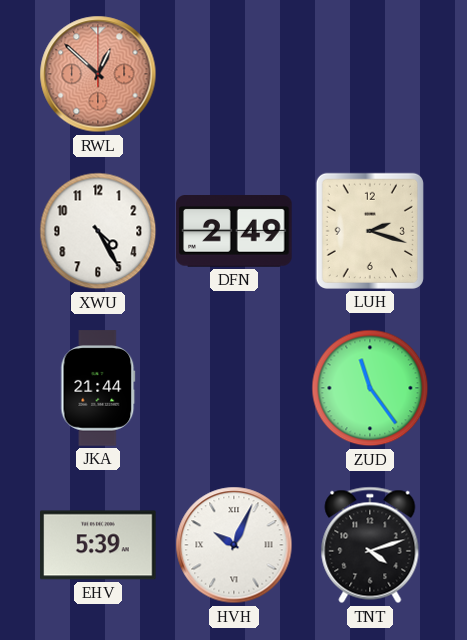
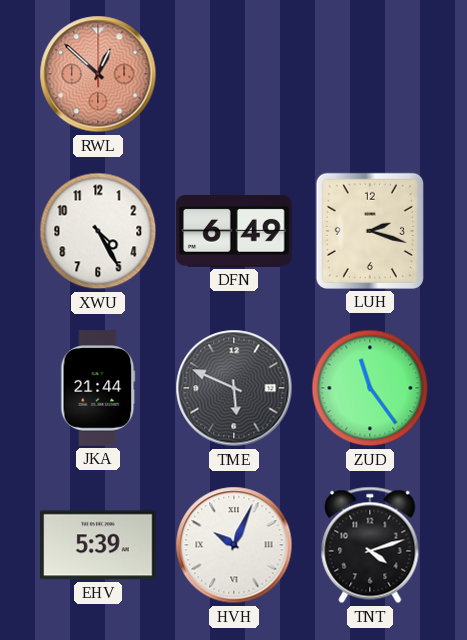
DFN: 2:49 -> 6:49
TME: none -> 5:49
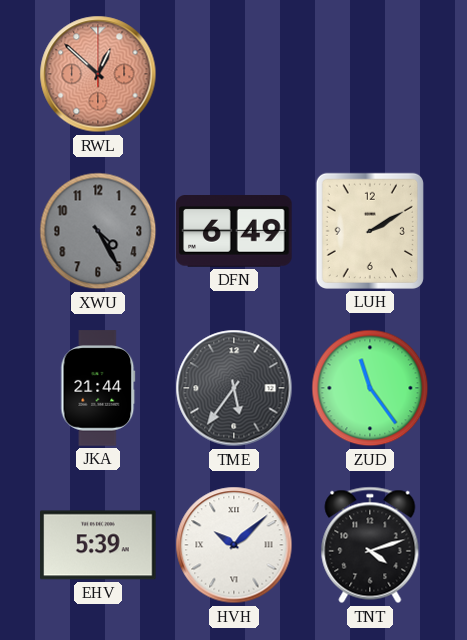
XWU dial: white -> grey
LUH: 2:18 -> 2:10
TME: 5:49 -> 5:36
HVH: 10:04 -> 10:08
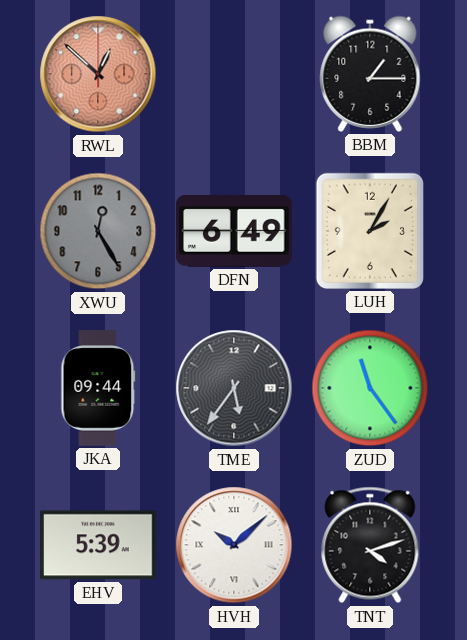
BBM: none -> 1:15
XWU: 4:25 -> 12:25
LUH: 2:10 -> 2:05
JKA: 21:44 -> 09:44
